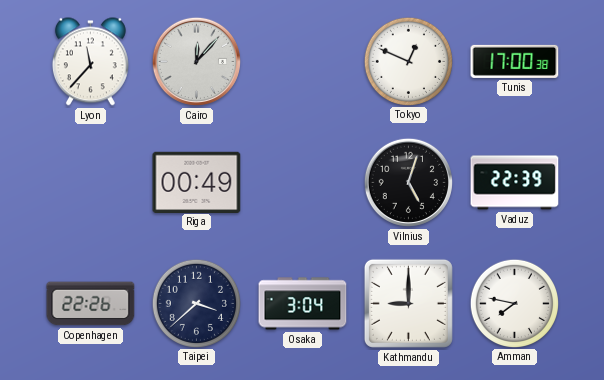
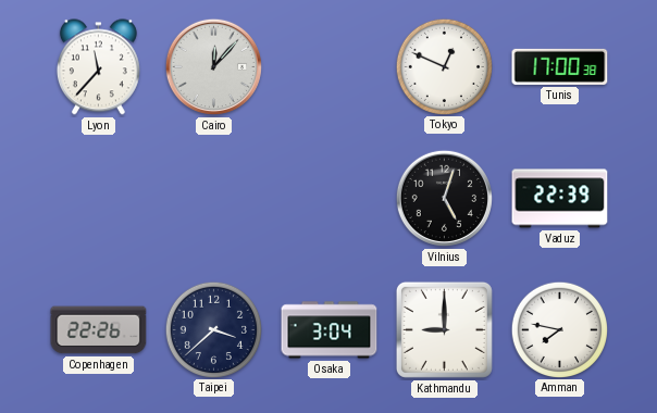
Riga: 00:49 -> none
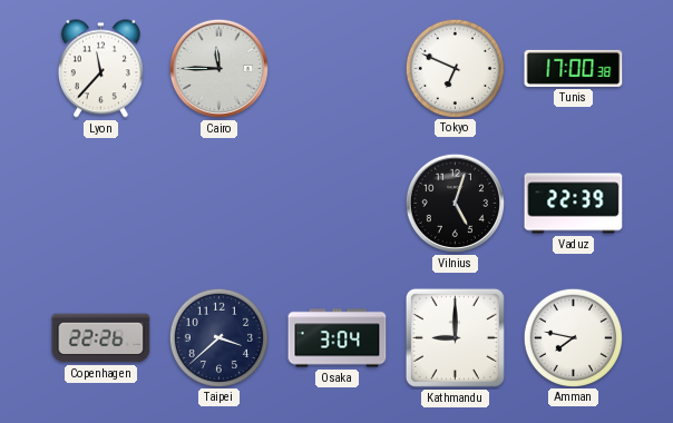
Cairo: 12:07 -> 11:45
Tokyo: 12:49 -> 6:49
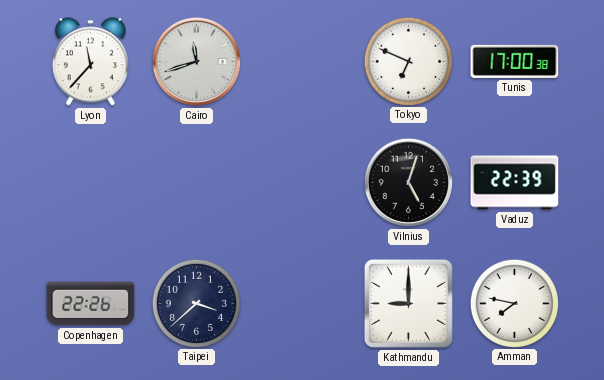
Cairo: 11:45 -> 11:42
Osaka: 3:04 -> none
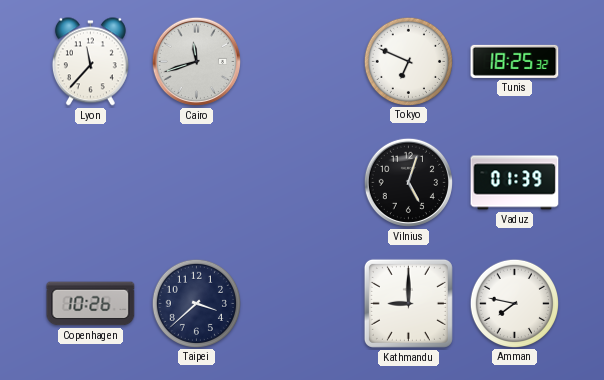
Tunis: 17:00 -> 18:25
Vaduz: 22:39 -> 01:39
Copenhagen: 22:26 -> 10:26
